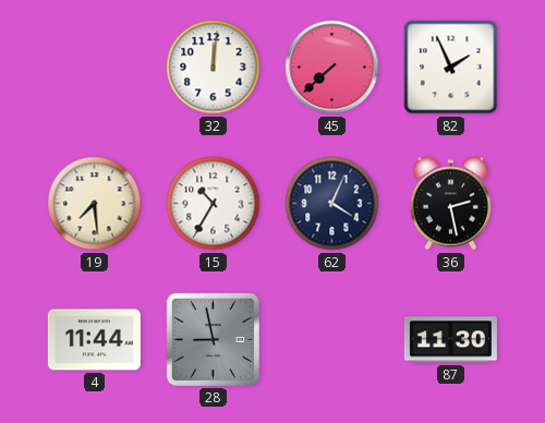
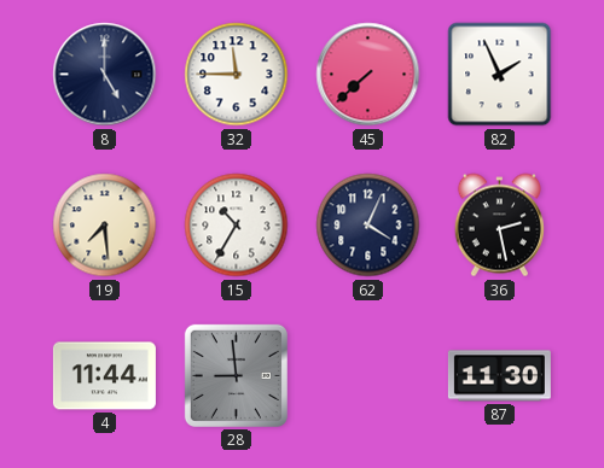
8: none -> 5:00
32: 12:01 -> 11:45
28: 8:58 -> 8:59
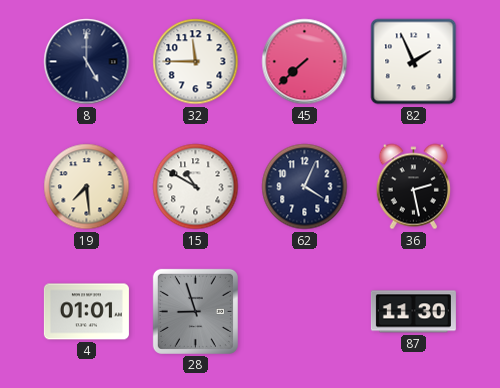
15: 10:35 -> 10:50
4: 11:44 -> 01:01
28: 8:59 -> 8:57
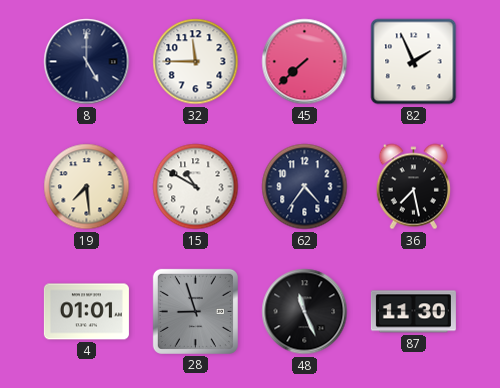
62: 4:04 -> 4:36
36: 2:28 -> 7:28
48: none -> 11:26
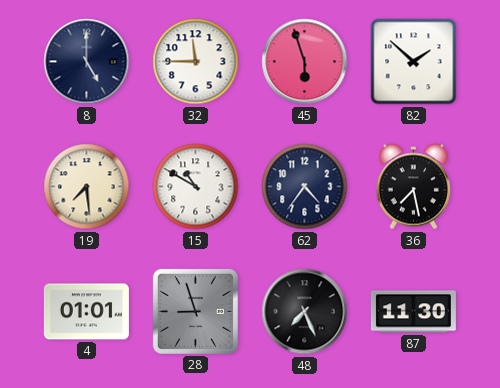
45: 7:38 -> 5:57
82: 1:56 -> 1:52
48: 11:26 -> 7:26
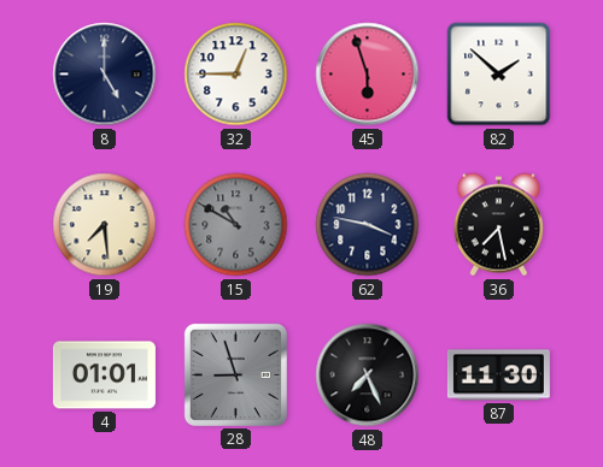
32: 11:45 -> 12:45
15 dial: white -> grey
62: 4:36 -> 3:47
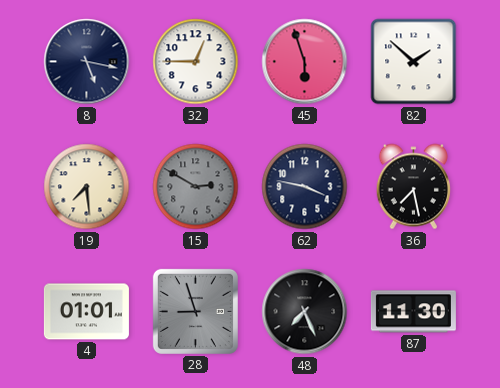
8: 5:00 -> 5:17
15: 10:50 -> 2:50
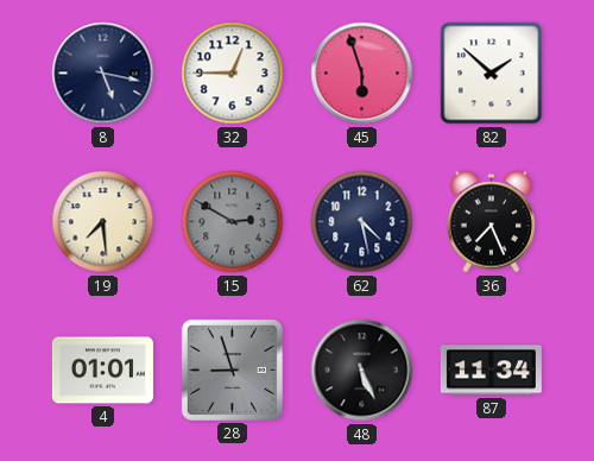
62: 3:47 -> 4:28
36: 7:28 -> 7:26
48: 7:26 -> 5:26
87: 11:30 -> 11:34
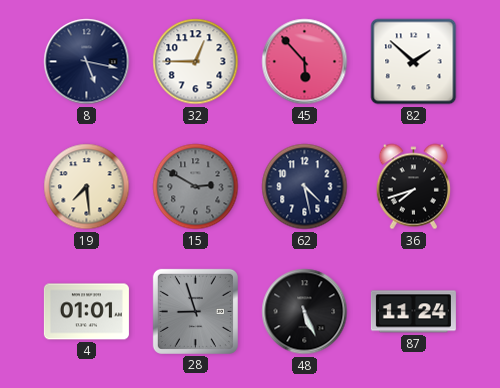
45: 5:57 -> 5:53
36: 7:26 -> 7:42
87: 11:34 -> 11:24
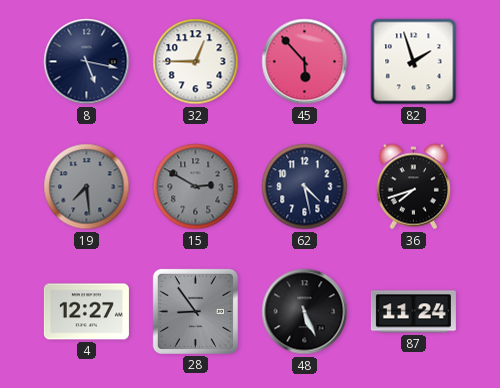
82: 1:52 -> 1:57
19 dial: cream -> grey
4: 01:01 -> 12:27
28: 8:57 -> 8:54
